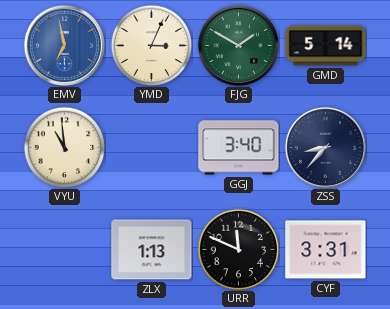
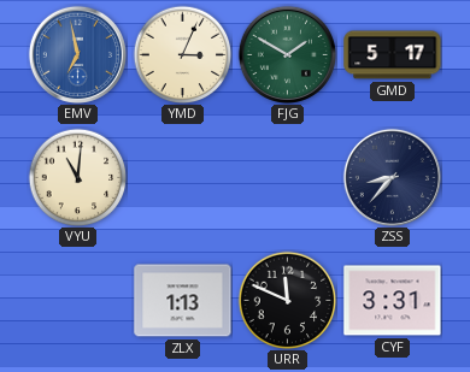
GMD: 5:14 -> 5:17
VYU: 10:59 -> 11:01
GGJ: 3:40 -> none
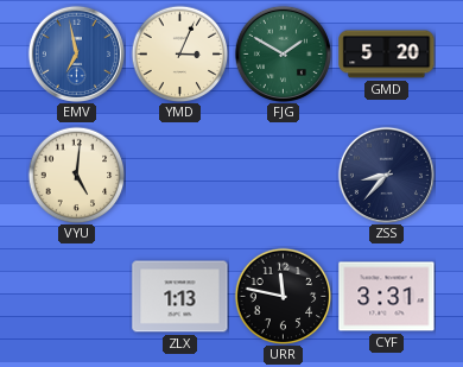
GMD: 5:17 -> 5:20
VYU: 11:01 -> 5:01
URR: 11:49 -> 11:47
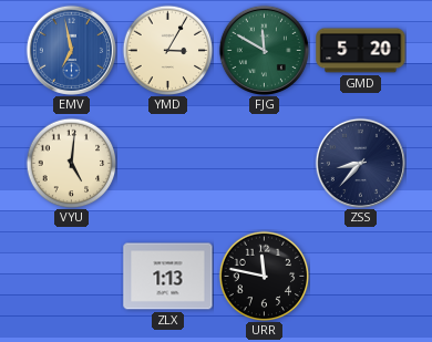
YMD: 3:04 -> 3:05
FJG: 1:50 -> 11:50
CYF: 3:31 -> none
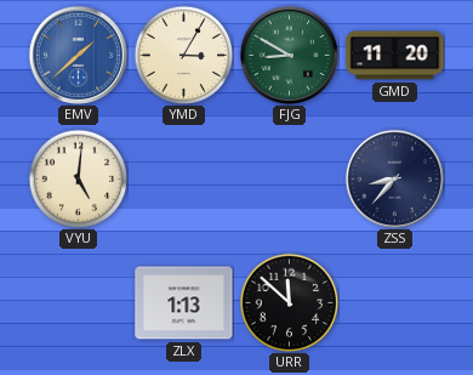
EMV: 6:58 -> 1:38
FJG: 11:50 -> 8:50
GMD: 5:20 -> 11:20
URR: 11:47 -> 11:52
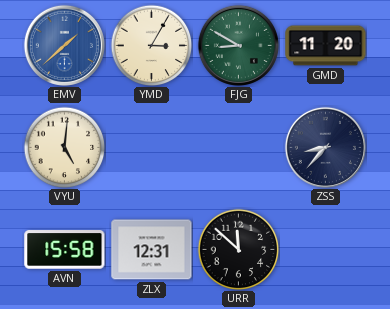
AVN: none -> 15:58
ZLX: 1:13 -> 12:31
